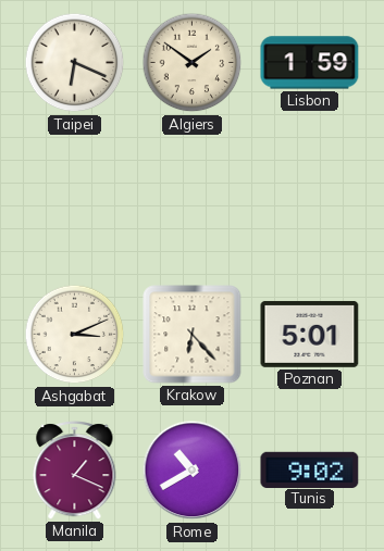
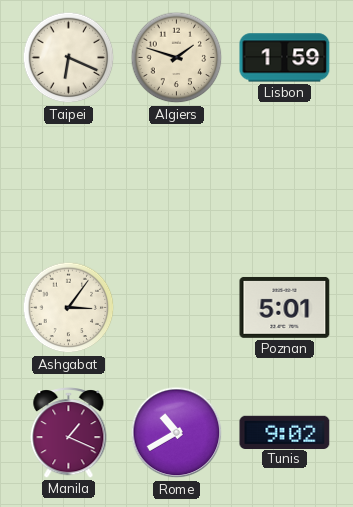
Algiers: 1:51 -> 1:48
Ashgabat: 3:11 -> 3:06
Krakow: 6:23 -> none
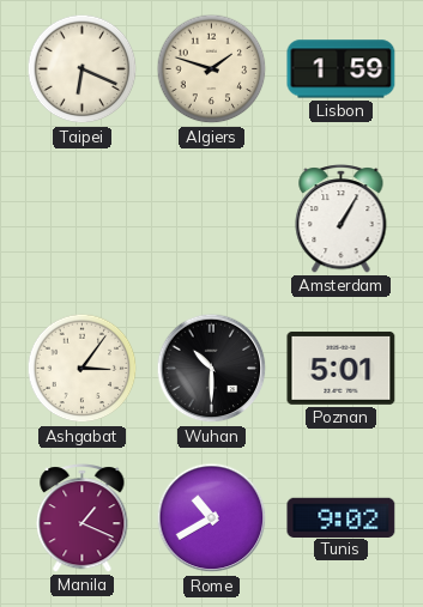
Amsterdam: none -> 1:05
Wuhan: none -> 10:30
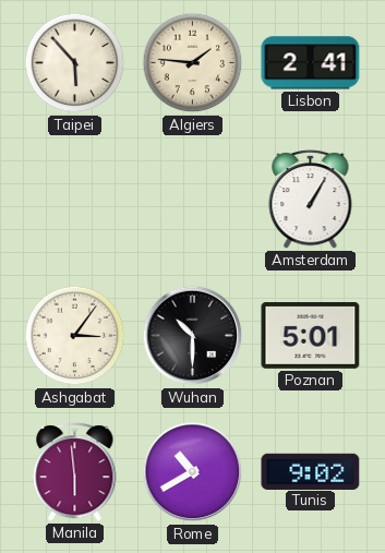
Taipei: 6:19 -> 5:53
Algiers: 1:48 -> 1:46
Lisbon: 1:59 -> 2:41
Manila: 1:19 -> 5:59
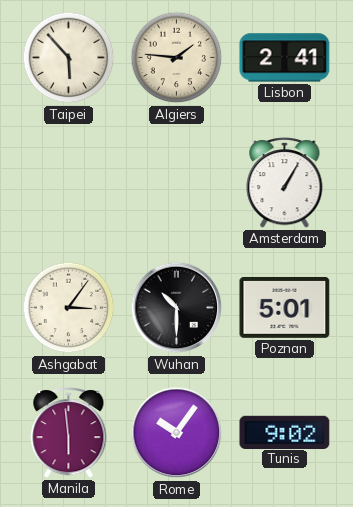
Rome: 10:40 -> 10:06
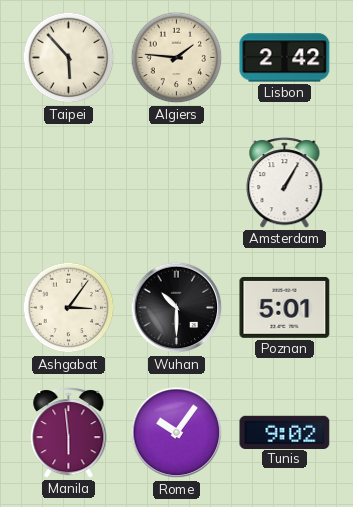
Lisbon: 2:41 -> 2:42
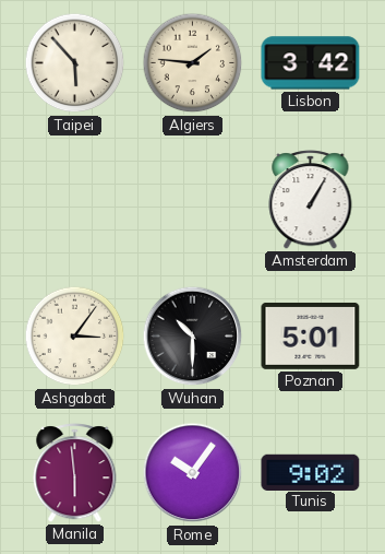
Lisbon: 2:42 -> 3:42
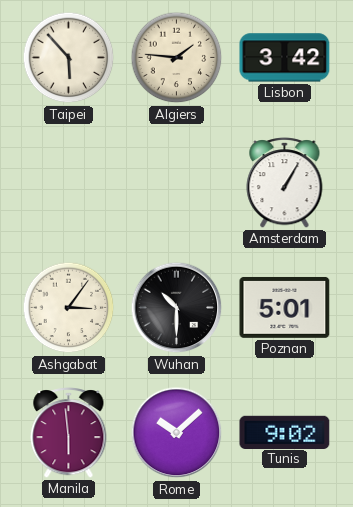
Rome: 10:06 -> 10:08
